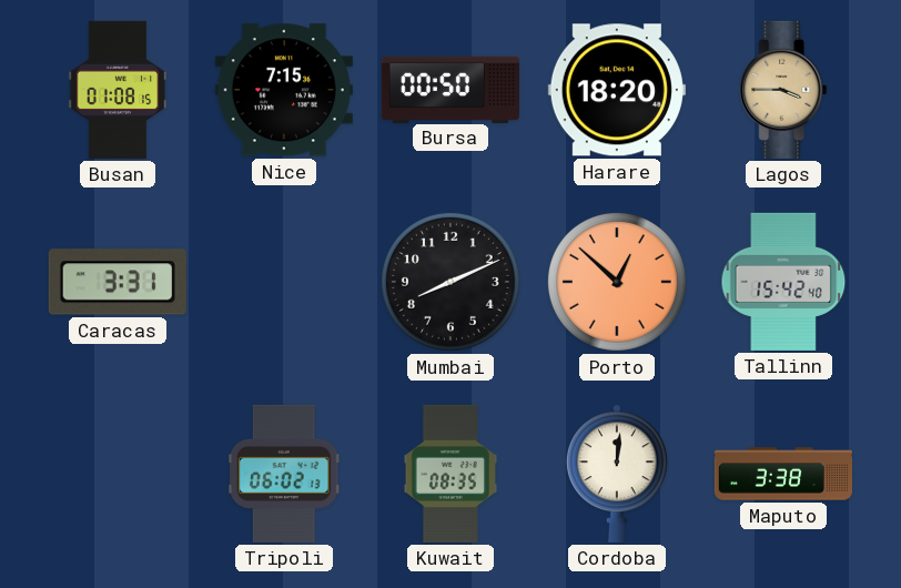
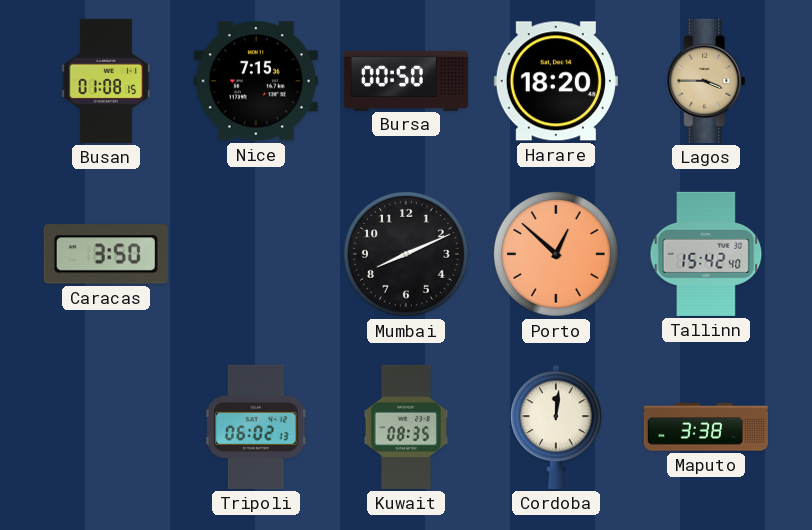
Caracas: 3:31 -> 3:50
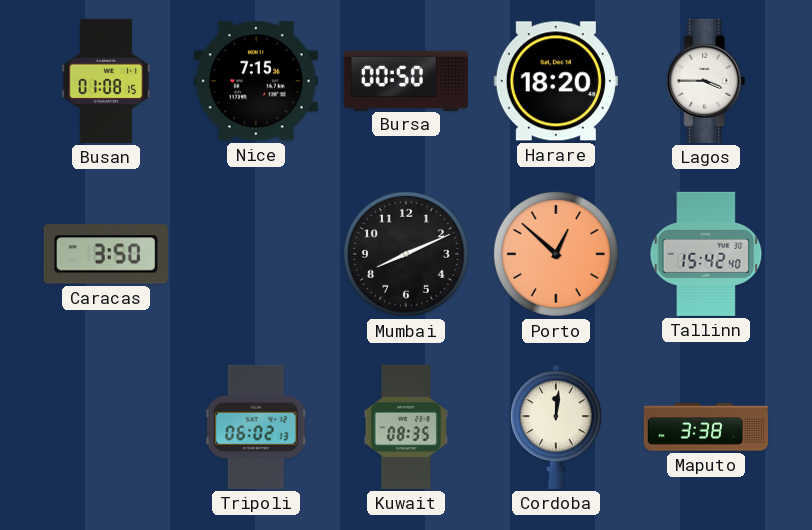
Lagos dial: champagne -> white
